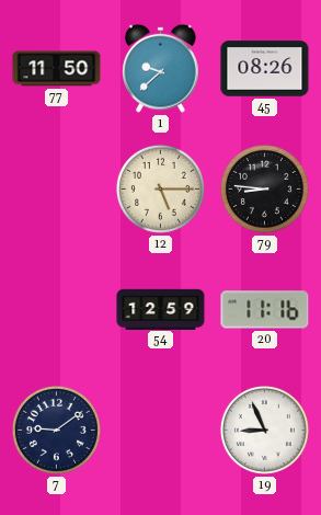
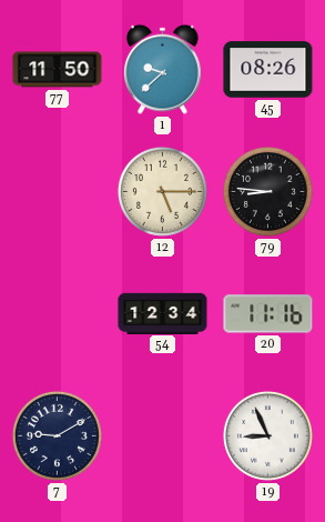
54: 12:59 -> 12:34
7: 9:09 -> 9:10
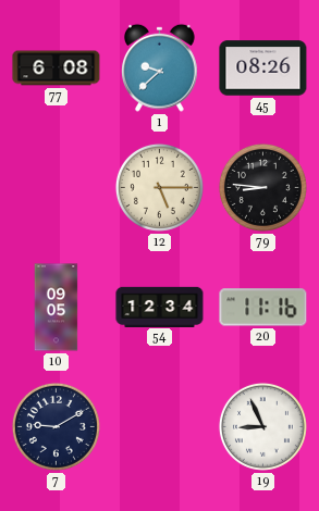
77: 11:50 -> 6:08
10: none -> 09:05
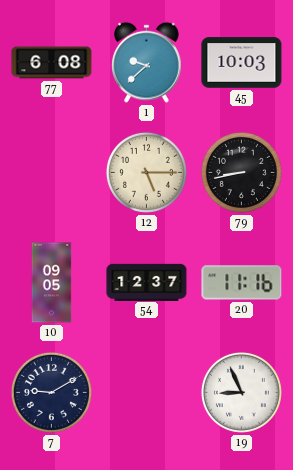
45: 08:26 -> 10:03
79: 8:46 -> 8:43
54: 12:34 -> 12:37
